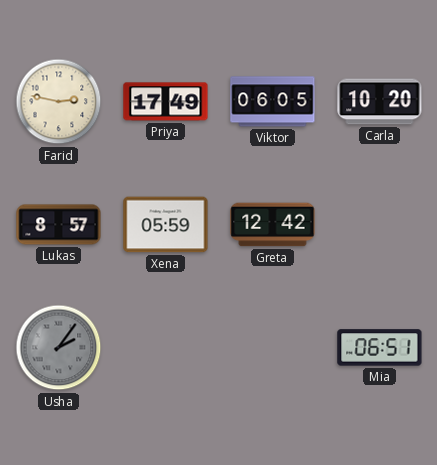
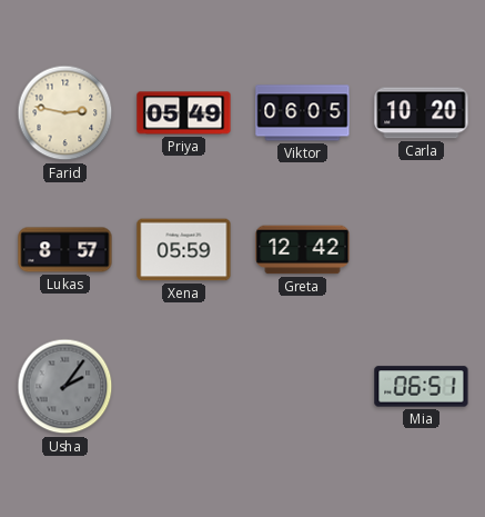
Priya: 17:49 -> 05:49
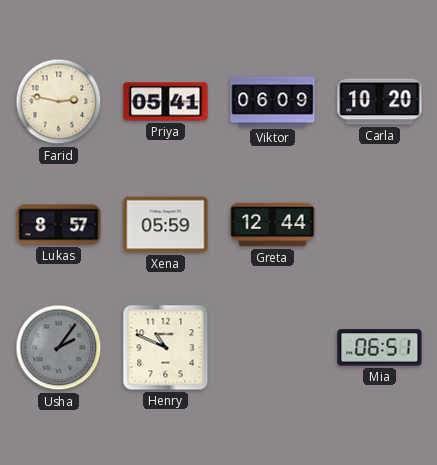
Priya: 05:49 -> 05:41
Viktor: 06:05 -> 06:09
Greta: 12:42 -> 12:44
Henry: none -> 10:49
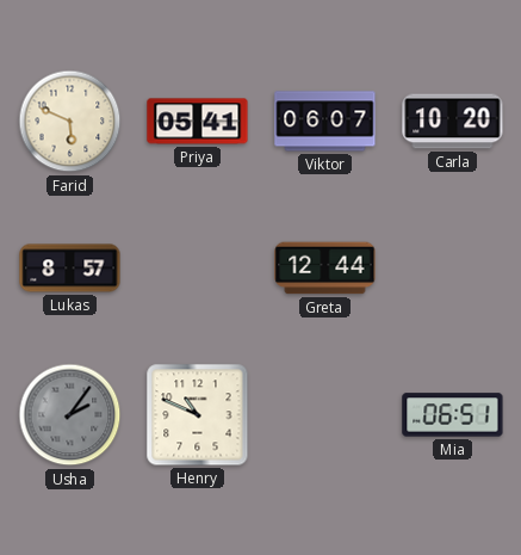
Farid: 2:47 -> 5:49
Viktor: 06:09 -> 06:07
Xena: 05:59 -> none
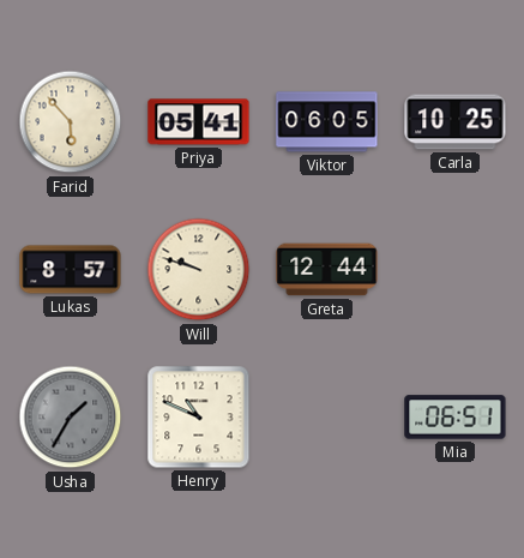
Farid: 5:49 -> 5:53
Viktor: 06:07 -> 06:05
Carla: 10:20 -> 10:25
Will: none -> 9:48
Usha: 2:06 -> 1:35
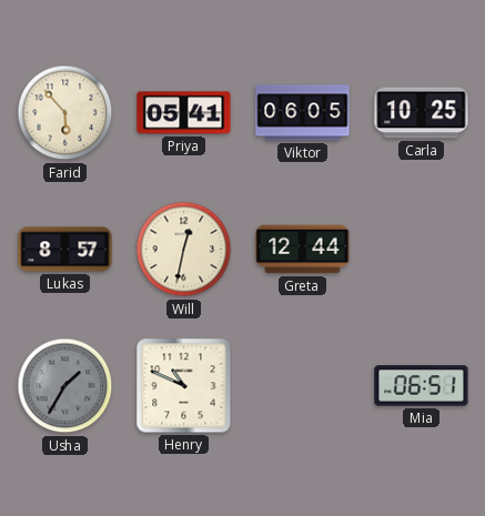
Will: 9:48 -> 12:32
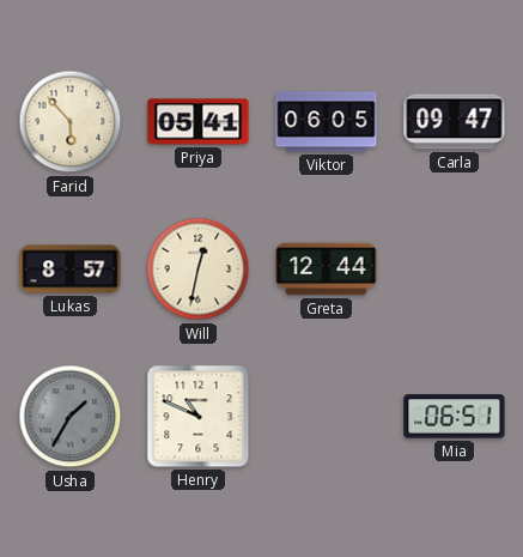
Carla: 10:25 -> 09:47
